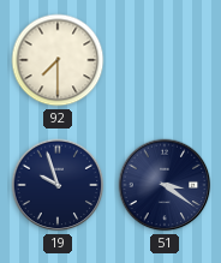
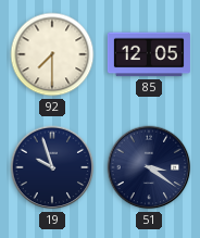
85: none -> 12:05
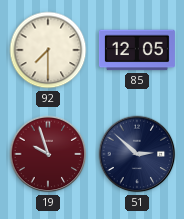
19 dial: navy -> burgundy
51: 3:21 -> 2:52
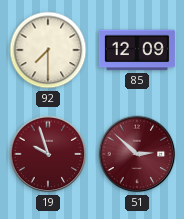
85: 12:05 -> 12:09
51 dial: navy -> burgundy
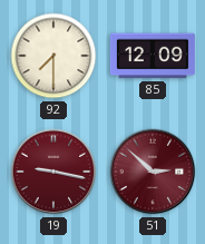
19: 9:57 -> 9:17
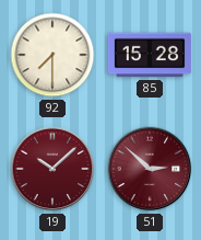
85: 12:09 -> 15:28
19: 9:17 -> 10:08
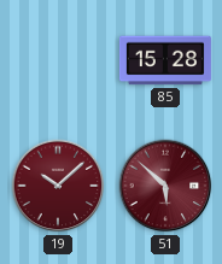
92: 7:30 -> none
51: 2:52 -> 5:52
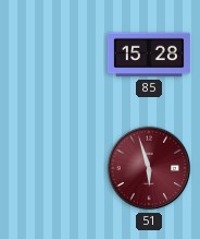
19: 10:08 -> none
51: 5:52 -> 5:57
